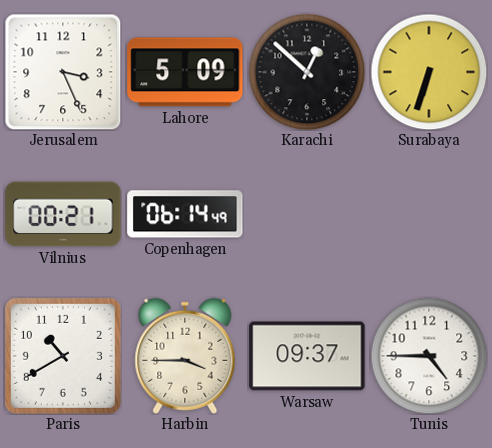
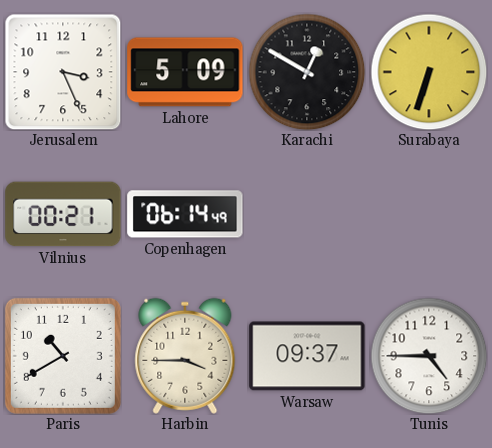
Karachi: 12:52 -> 12:50
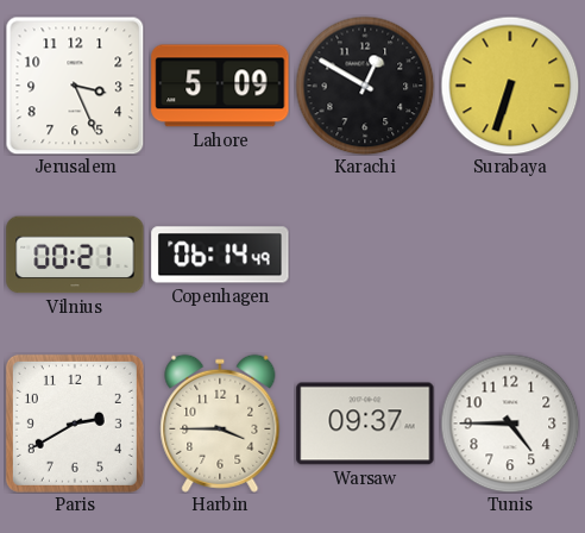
Paris: 10:40 -> 2:40
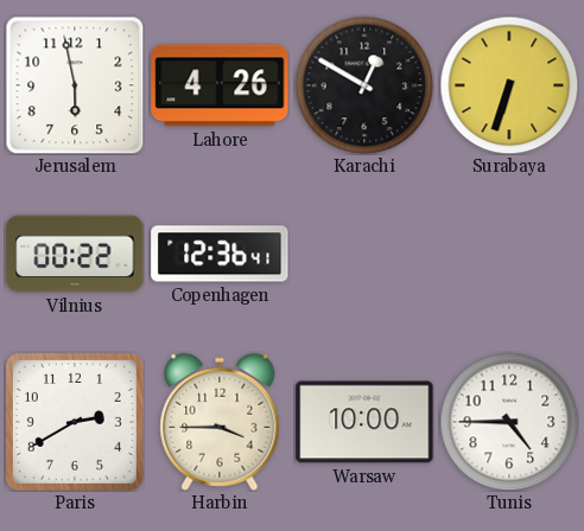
Jerusalem: 3:26 -> 5:58
Lahore: 5:09 -> 4:26
Vilnius: 00:21 -> 00:22
Copenhagen: 06:14 -> 12:36
Warsaw: 09:37 -> 10:00
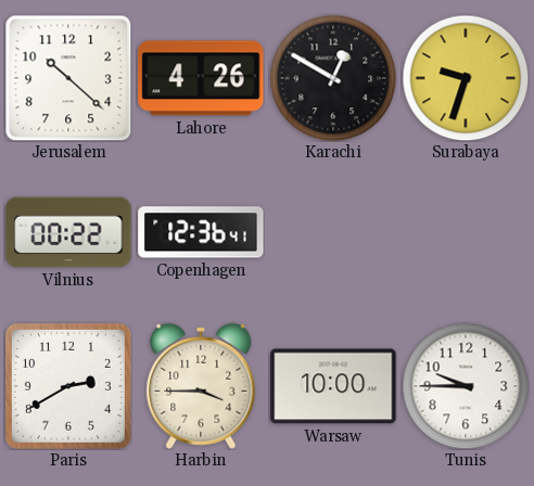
Jerusalem: 5:58 -> 10:22
Surabaya: 6:33 -> 9:33
Tunis: 4:45 -> 9:45
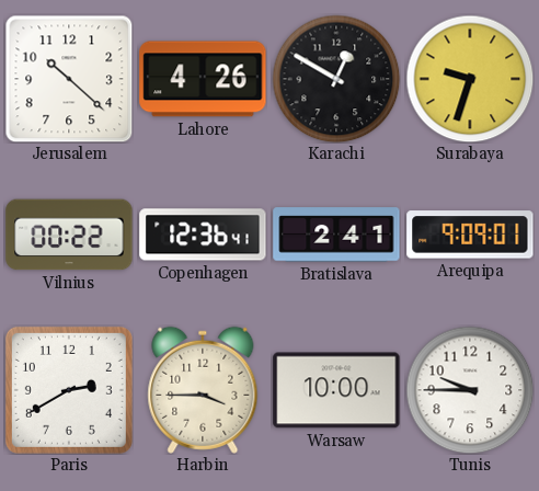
Bratislava: none -> 2:41
Arequipa: none -> 9:09
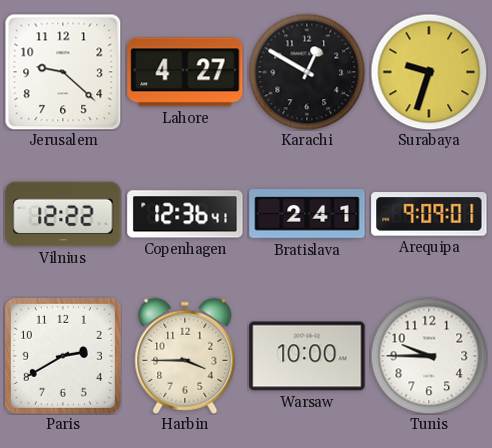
Jerusalem: 10:22 -> 9:22
Lahore: 4:26 -> 4:27
Vilnius: 00:22 -> 12:22
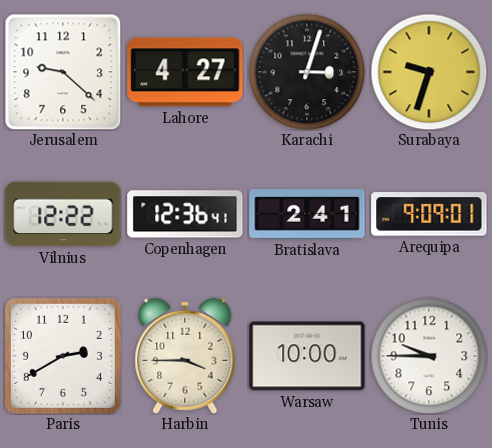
Karachi: 12:50 -> 3:03
